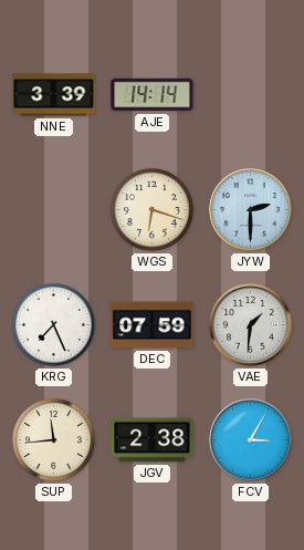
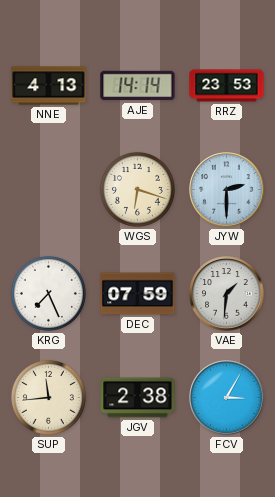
NNE: 3:39 -> 4:13
RRZ: none -> 23:53
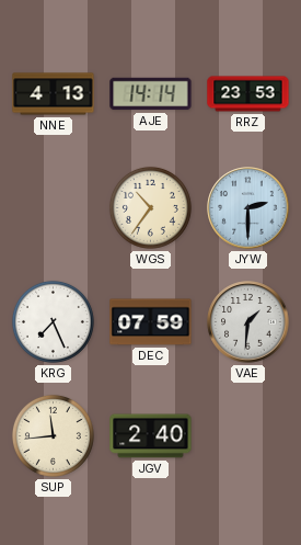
WGS: 6:18 -> 10:36
JGV: 2:38 -> 2:40
FCV: 3:05 -> none
